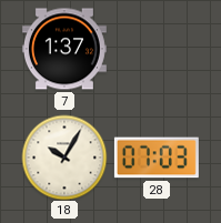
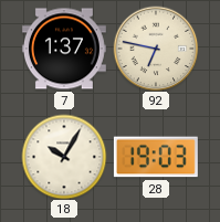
92: none -> 6:47
28: 07:03 -> 19:03
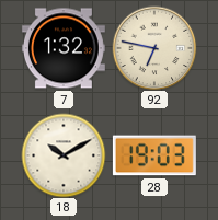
7: 1:37 -> 1:32
18: 10:05 -> 10:10
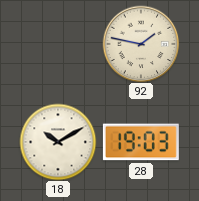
7: 1:32 -> none
92: 6:47 -> 1:47
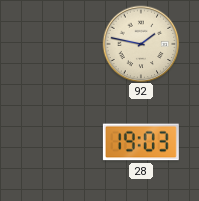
18: 10:10 -> none
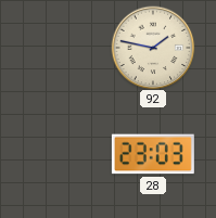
28: 19:03 -> 23:03
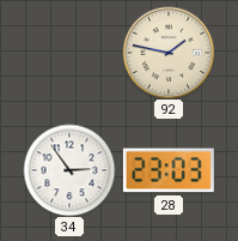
34: none -> 2:54
